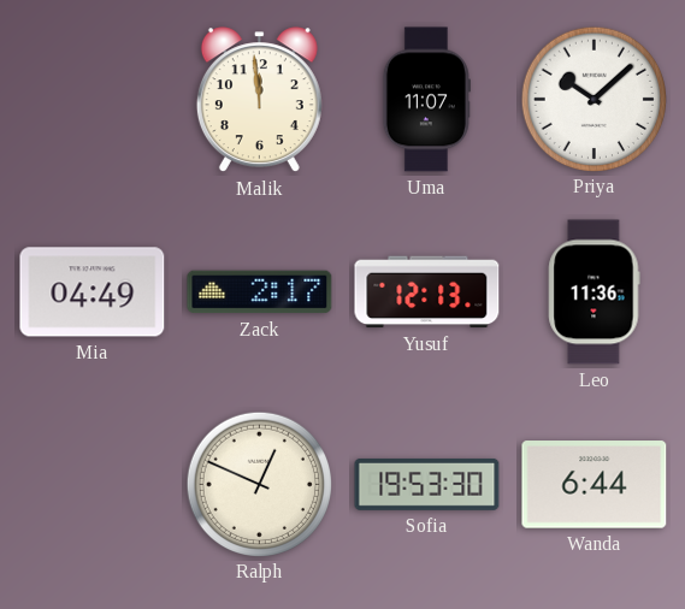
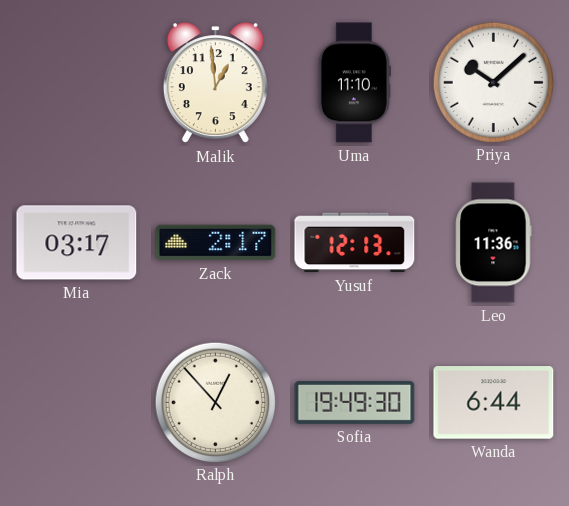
Malik: 11:59 -> 12:59
Uma: 11:07 -> 11:10
Mia: 04:49 -> 03:17
Ralph: 12:49 -> 12:53
Sofia: 19:53 -> 19:49
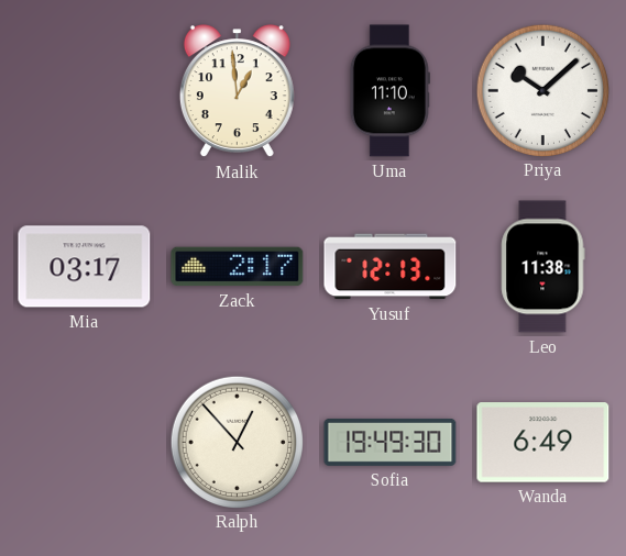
Leo: 11:36 -> 11:38
Wanda: 6:44 -> 6:49
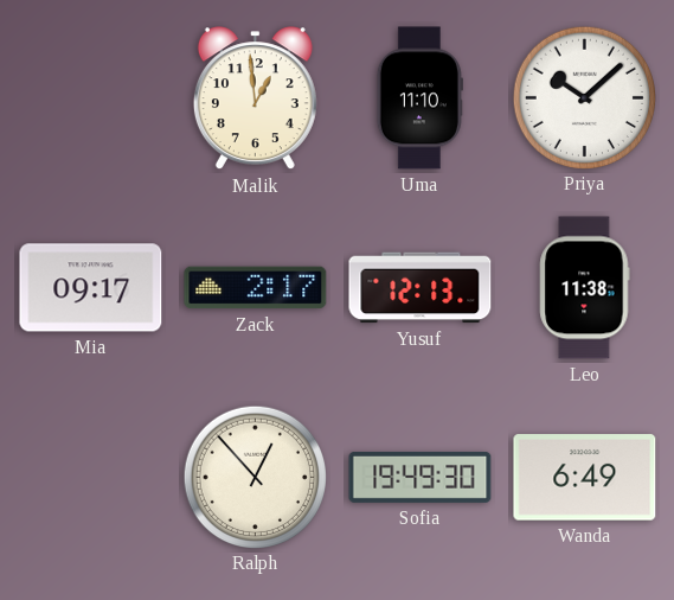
Mia: 03:17 -> 09:17
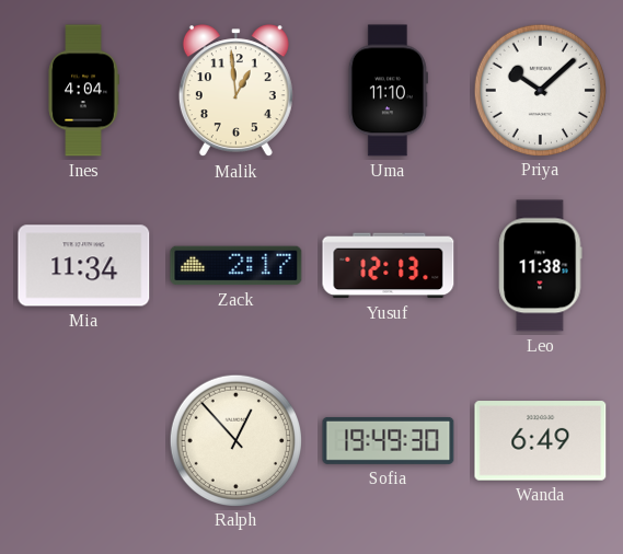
Ines: none -> 4:04
Mia: 09:17 -> 11:34
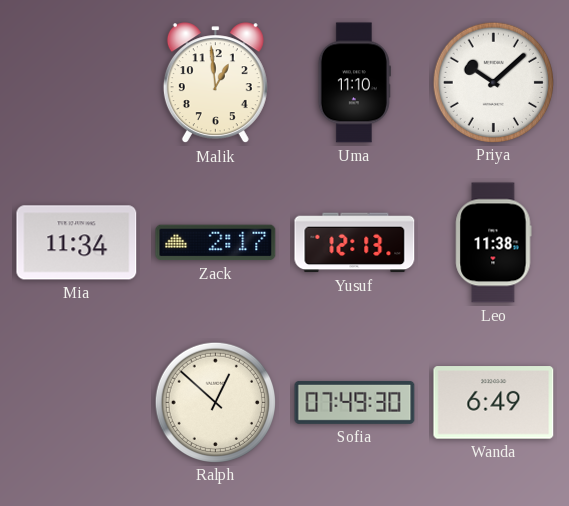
Ines: 4:04 -> none
Ralph: 12:53 -> 12:52
Sofia: 19:49 -> 07:49
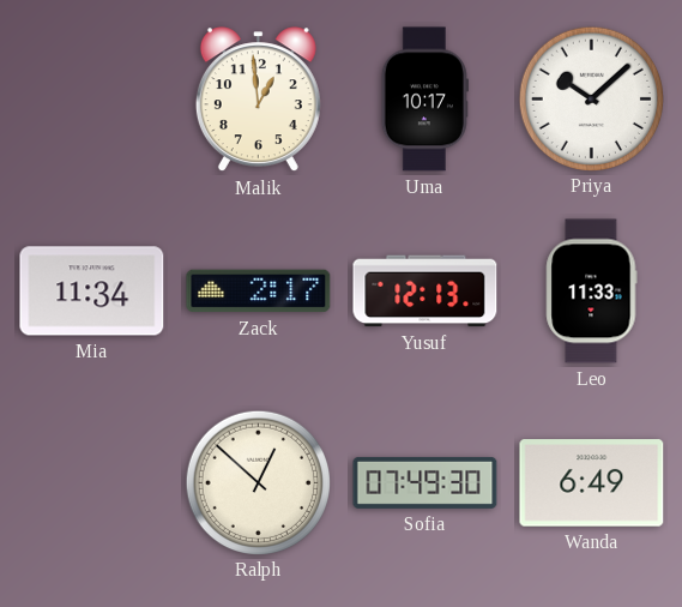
Uma: 11:10 -> 10:17
Leo: 11:38 -> 11:33
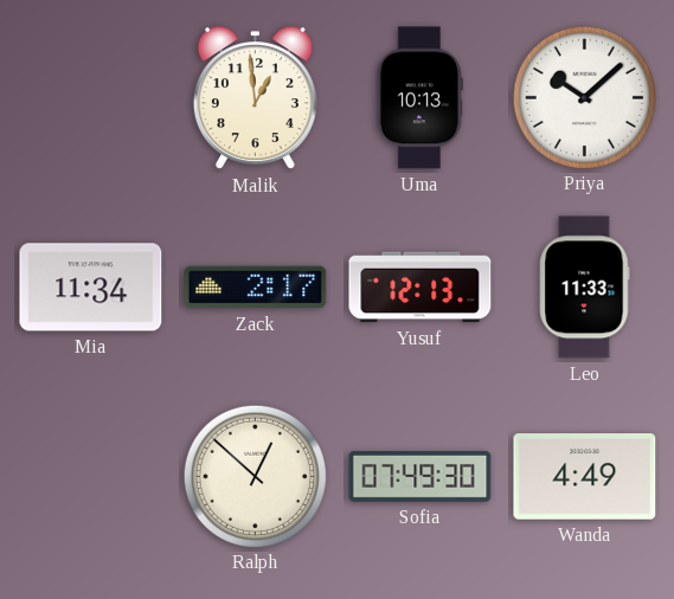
Uma: 10:17 -> 10:13
Wanda: 6:49 -> 4:49
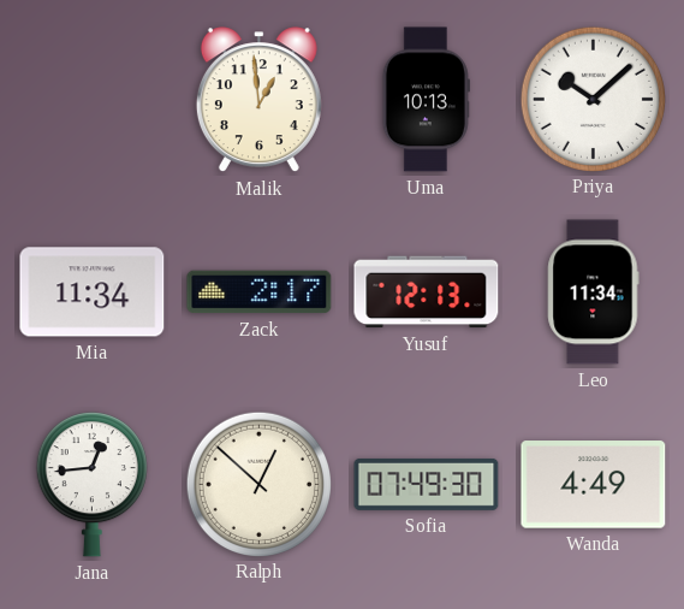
Leo: 11:33 -> 11:34
Jana: none -> 12:44
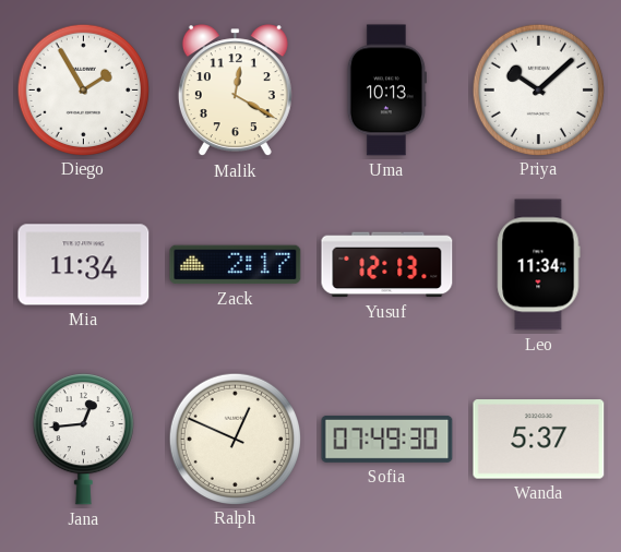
Diego: none -> 1:55
Malik: 12:59 -> 12:20
Ralph: 12:52 -> 12:49
Wanda: 4:49 -> 5:37
